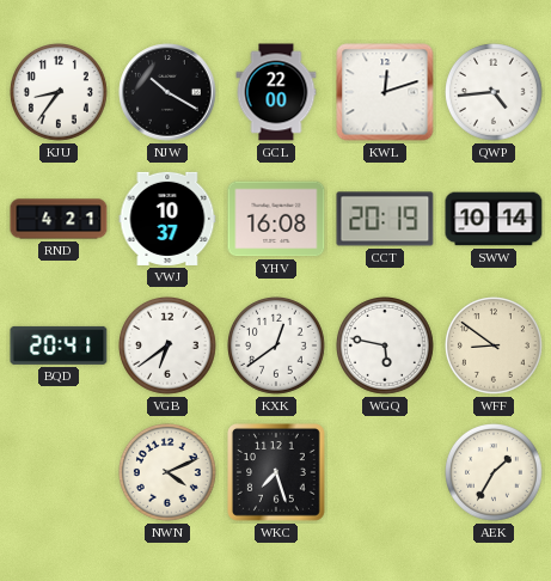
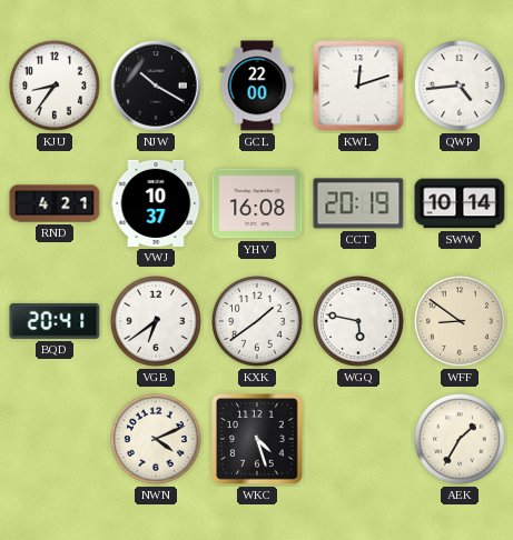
KXK: 12:39 -> 1:39
WKC: 7:27 -> 4:27
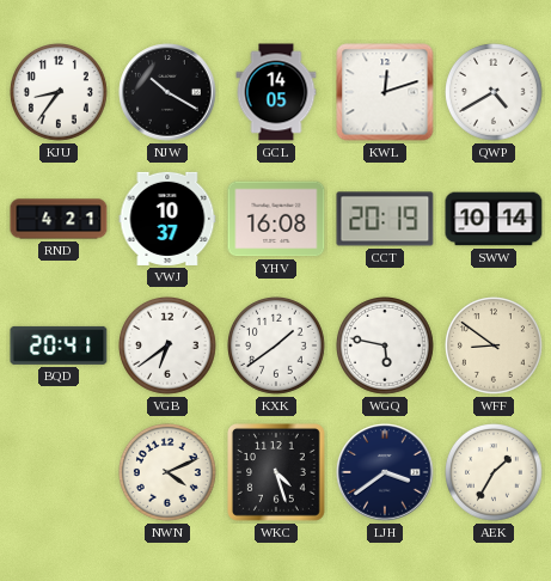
GCL: 22:00 -> 14:05
QWP: 4:44 -> 4:40
LJH: none -> 3:39
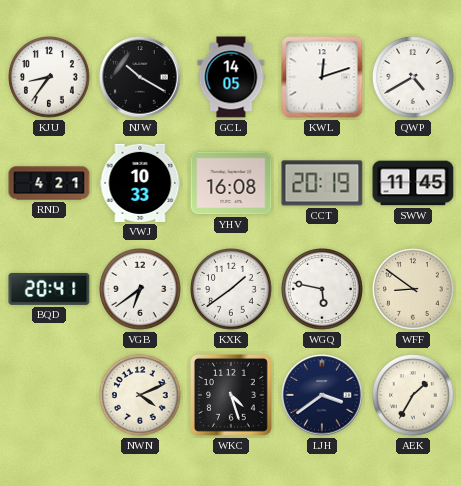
VWJ: 10:37 -> 10:33
SWW: 10:14 -> 11:45
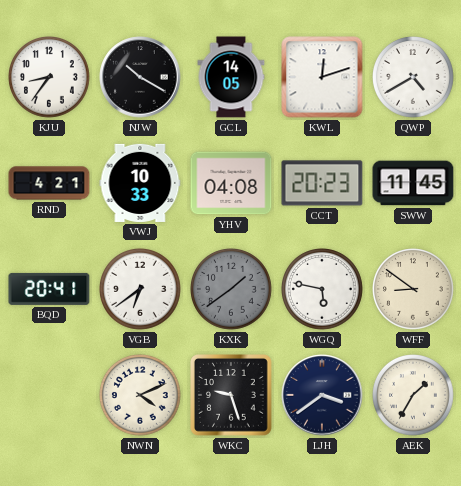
YHV: 16:08 -> 04:08
CCT: 20:19 -> 20:23
KXK dial: white -> grey
WKC: 4:27 -> 9:27
